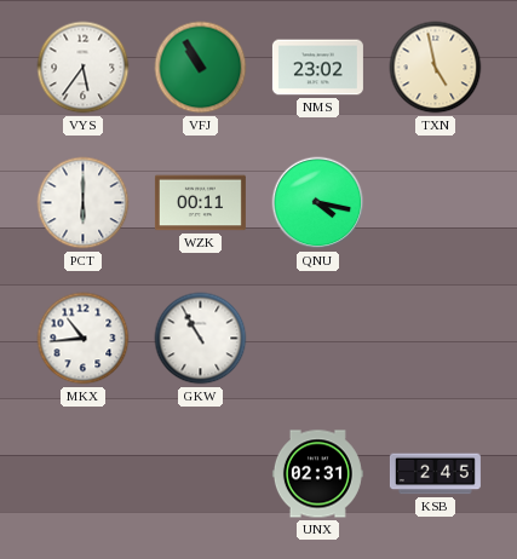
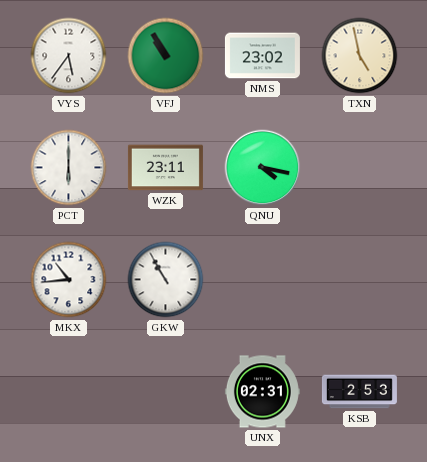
WZK: 00:11 -> 23:11
KSB: 2:45 -> 2:53
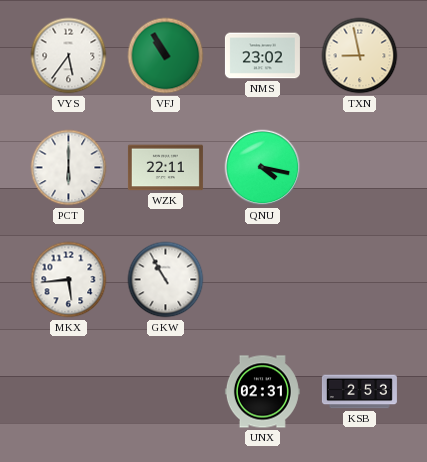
TXN: 4:58 -> 8:58
WZK: 23:11 -> 22:11
MKX: 10:44 -> 5:44
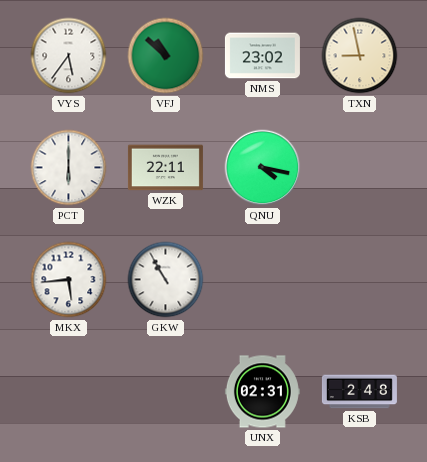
VFJ: 10:55 -> 10:52
KSB: 2:53 -> 2:48
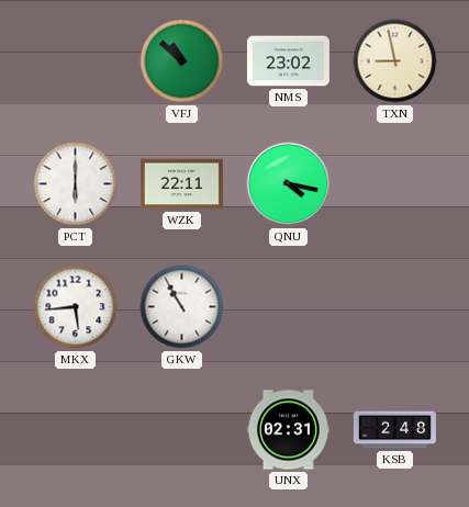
VYS: 5:36 -> none
